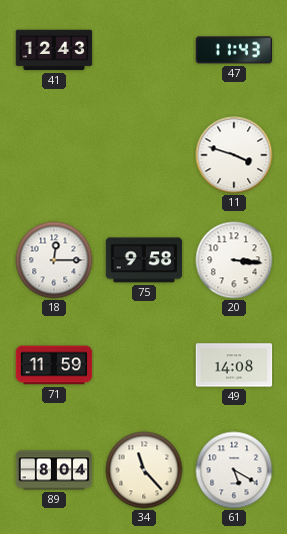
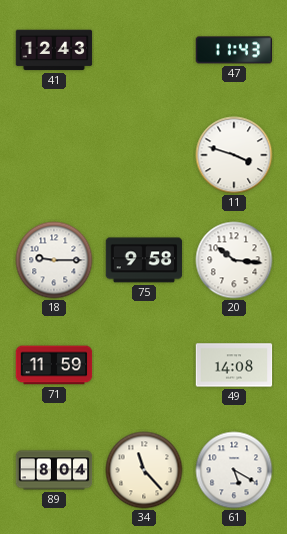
18: 12:15 -> 9:15
20: 3:16 -> 10:16
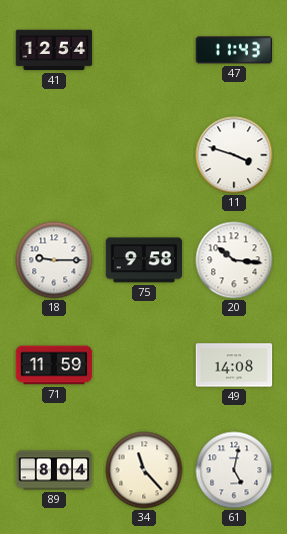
41: 12:43 -> 12:54
61: 5:20 -> 5:02
